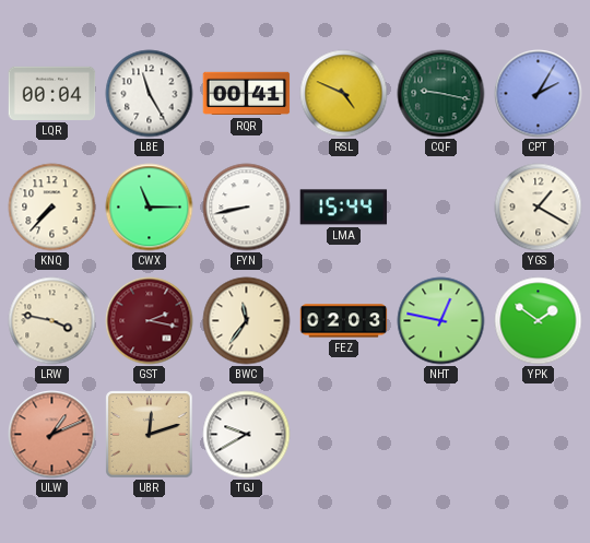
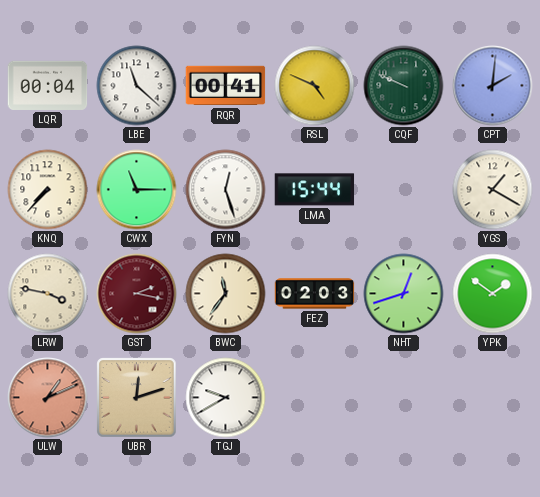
LBE: 11:25 -> 11:22
CQF: 9:17 -> 9:49
CPT: 2:05 -> 2:01
FYN: 8:43 -> 12:27
NHT: 12:47 -> 12:42
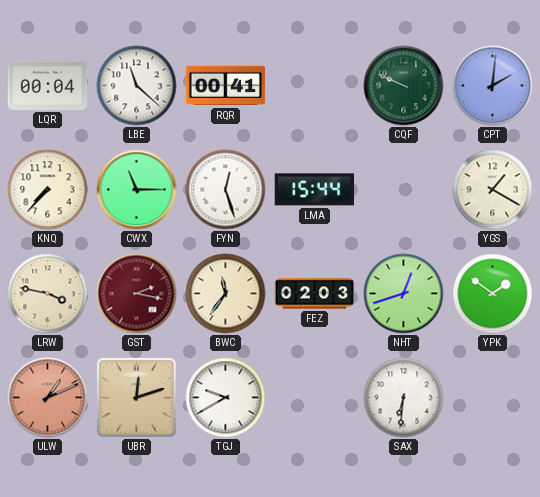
RSL: 4:49 -> none
SAX: none -> 6:31
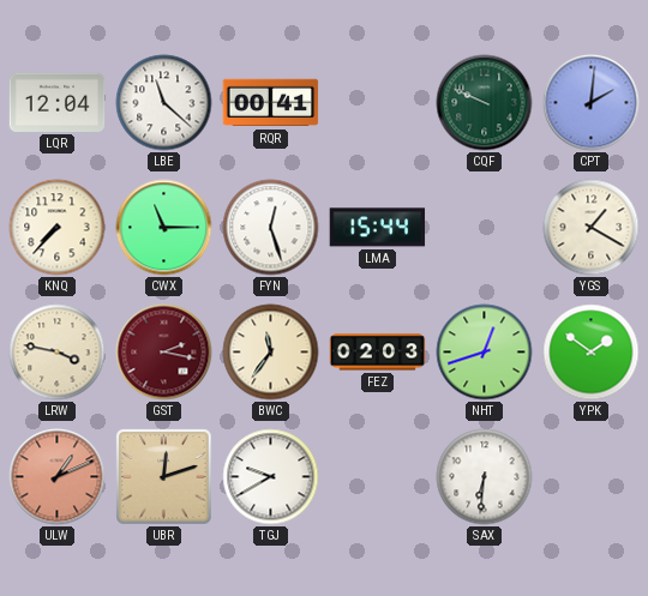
LQR: 00:04 -> 12:04
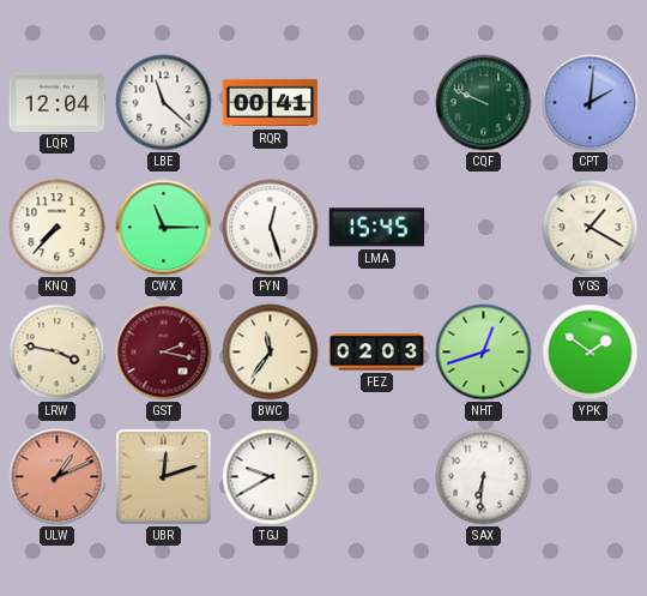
LMA: 15:44 -> 15:45
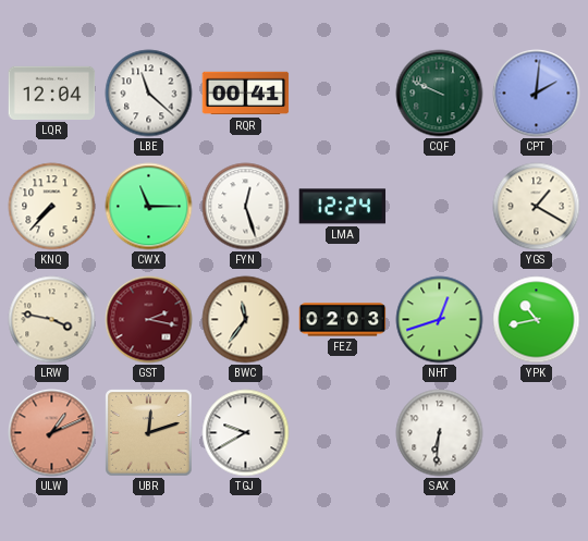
LMA: 15:45 -> 12:24
YPK: 1:51 -> 10:43
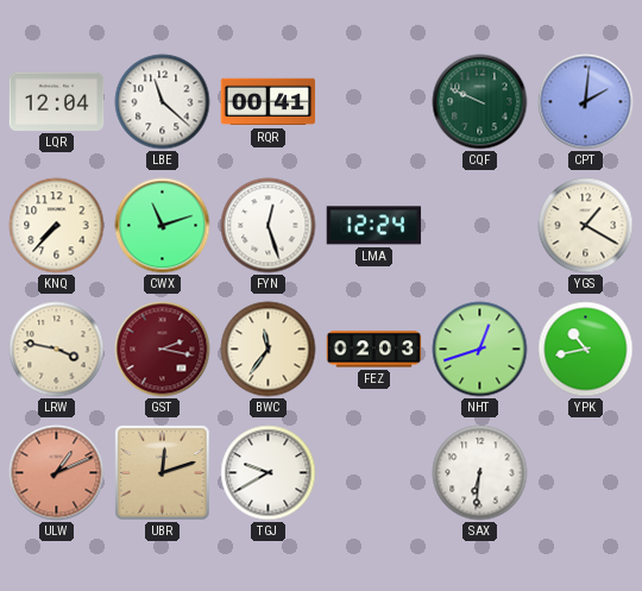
CWX: 11:15 -> 11:12
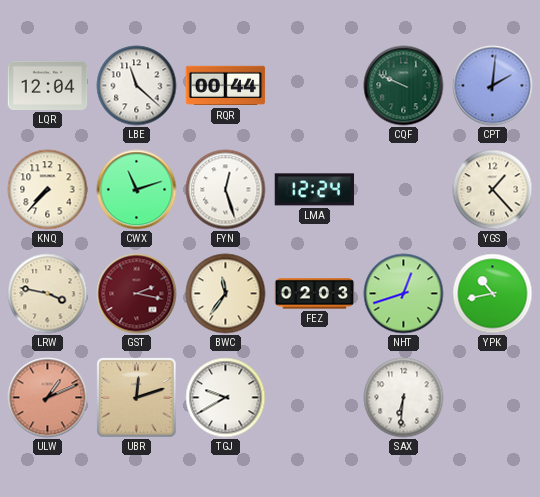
RQR: 00:41 -> 00:44
YGS: 1:20 -> 1:23
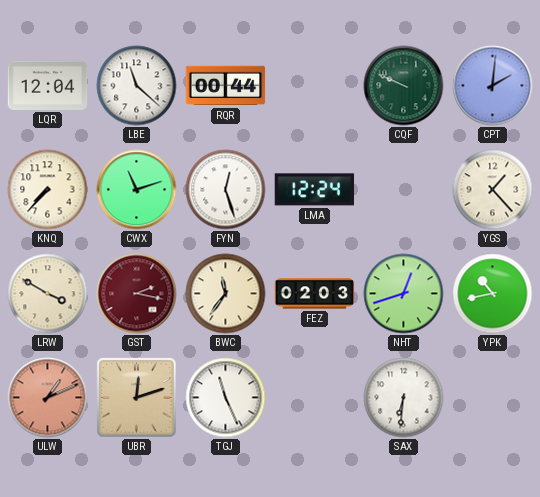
LRW: 3:47 -> 3:50
TGJ: 9:40 -> 11:26
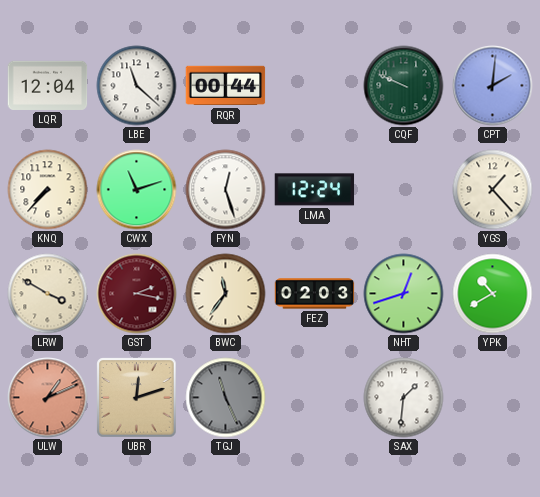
YPK: 10:43 -> 10:40
TGJ dial: white -> grey
SAX: 6:31 -> 1:31
